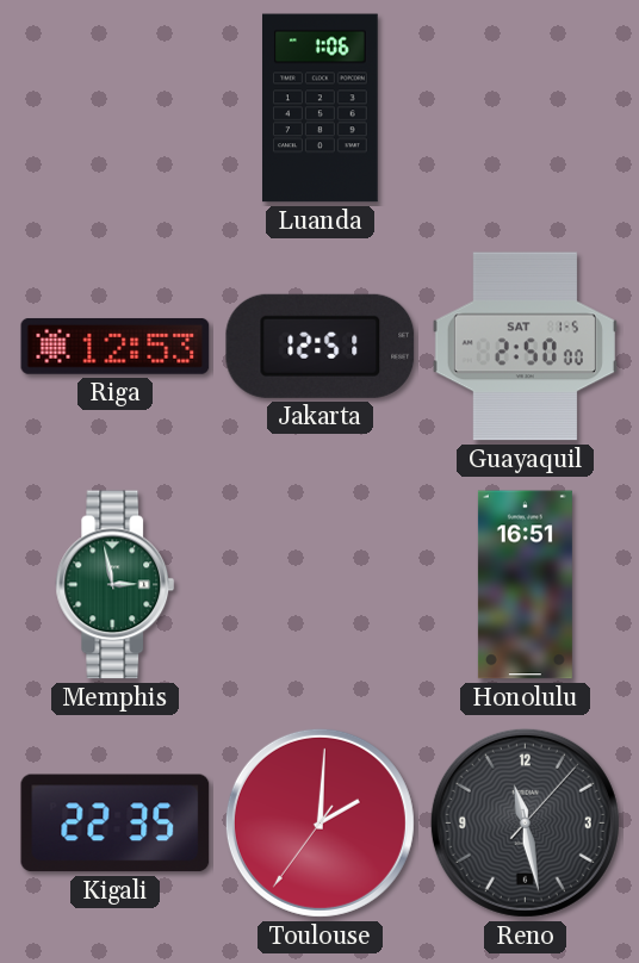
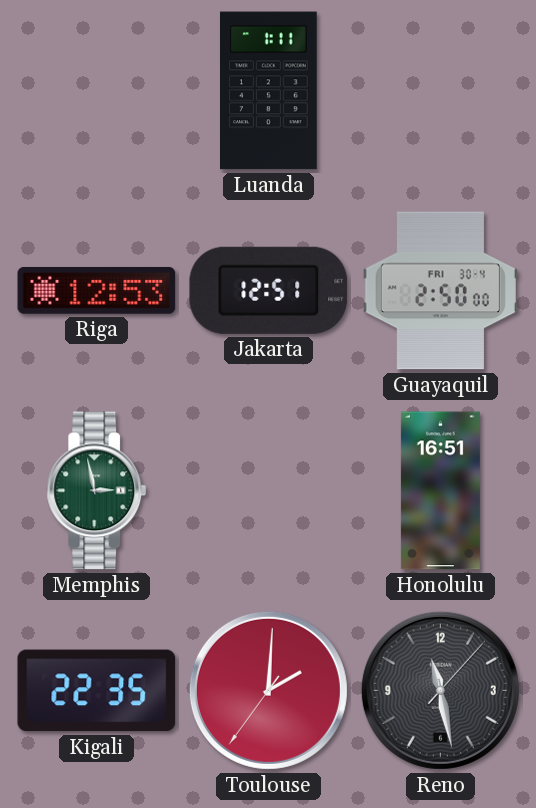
Luanda: 1:06 -> 1:11
Guayaquil date: SAT 1-5 -> FRI 30-4
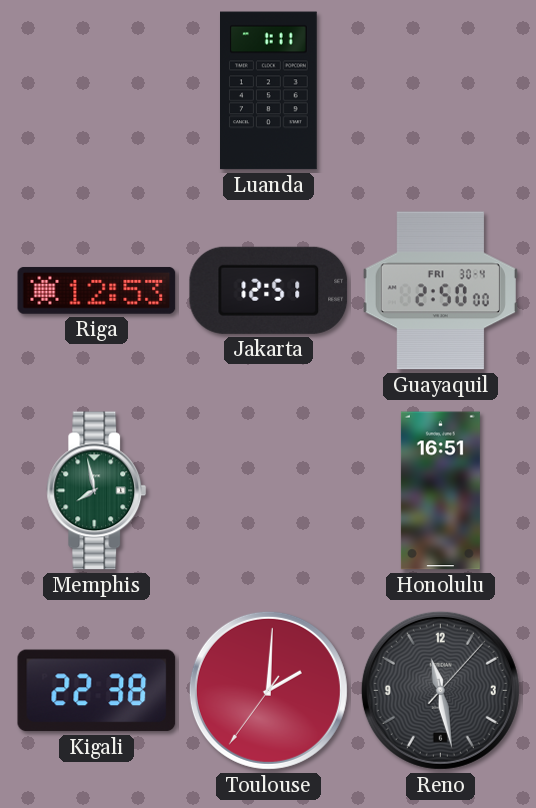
Memphis: 2:58 -> 7:58
Kigali: 22:35 -> 22:38
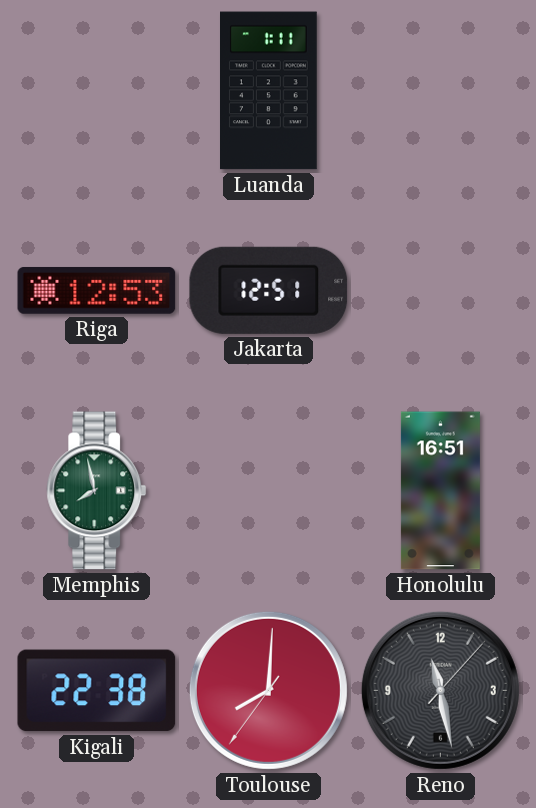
Guayaquil: 2:50 -> none
Toulouse: 2:00 -> 8:00
